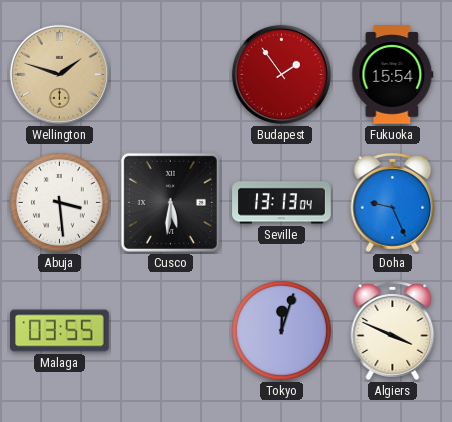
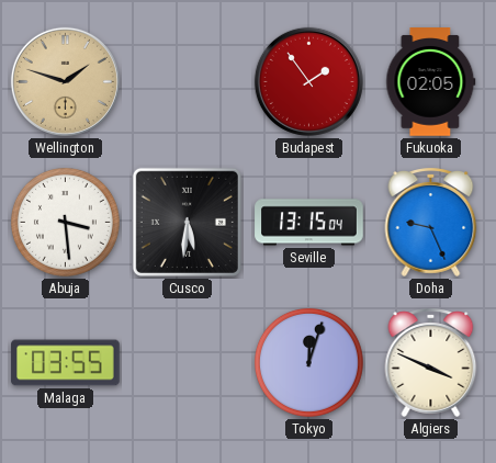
Fukuoka: 15:54 -> 02:05
Seville: 13:13 -> 13:15
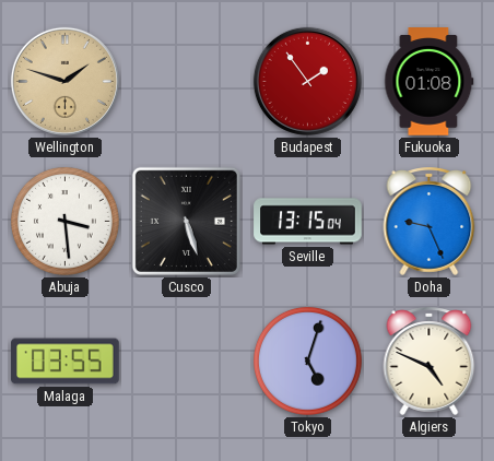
Fukuoka: 02:05 -> 01:08
Cusco: 5:31 -> 5:27
Tokyo: 12:03 -> 5:03
Algiers: 3:49 -> 4:49
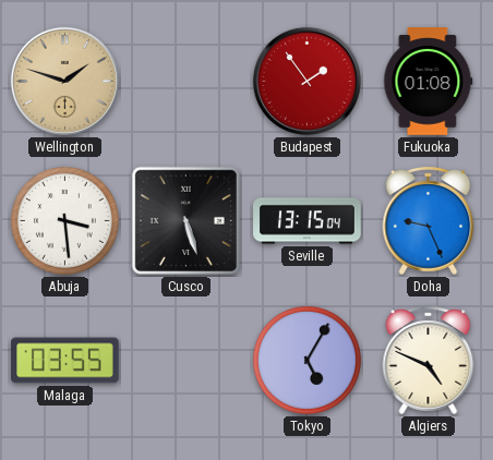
Tokyo: 5:03 -> 5:05
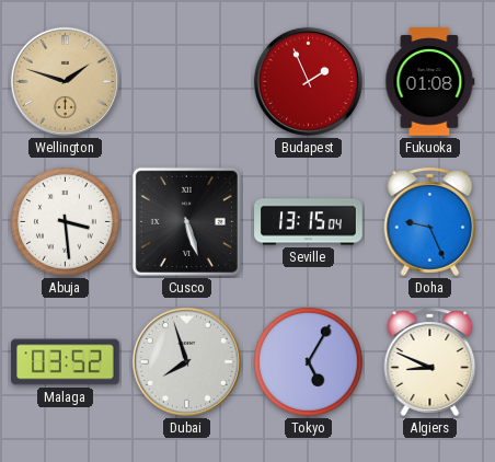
Budapest: 1:54 -> 1:56
Malaga: 03:55 -> 03:52
Dubai: none -> 7:57
Algiers: 4:49 -> 8:49
